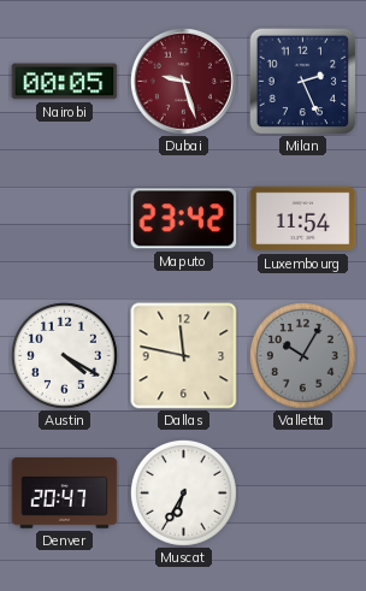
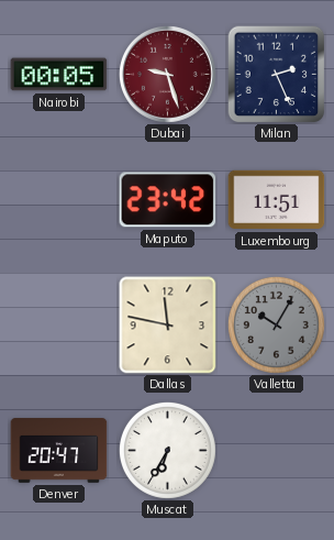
Luxembourg: 11:54 -> 11:51
Austin: 4:20 -> none
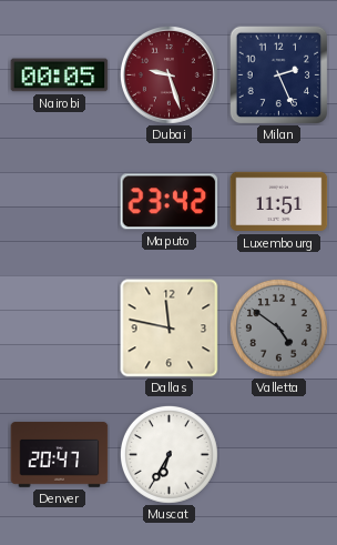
Valletta: 10:05 -> 4:51
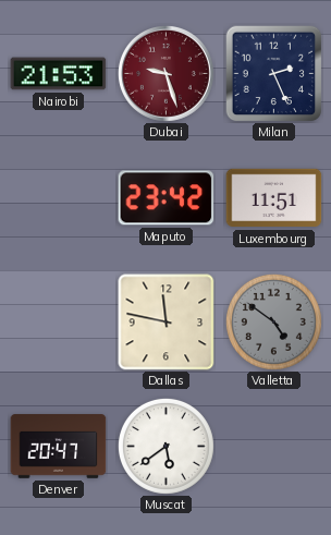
Nairobi: 00:05 -> 21:53
Muscat: 6:35 -> 5:39
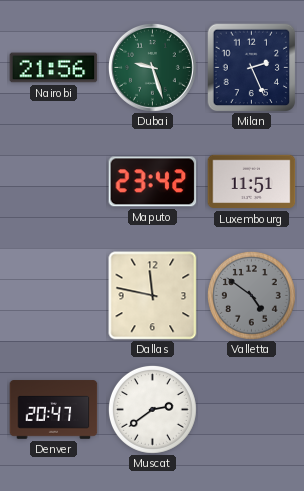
Nairobi: 21:53 -> 21:56
Dubai dial: burgundy -> green
Muscat: 5:39 -> 2:39
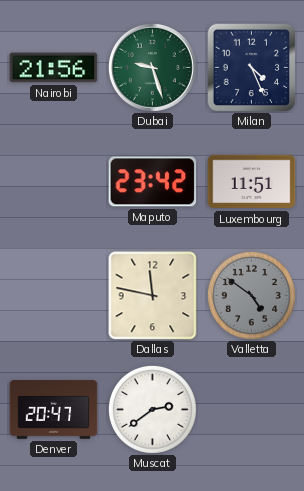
Milan: 2:26 -> 4:26
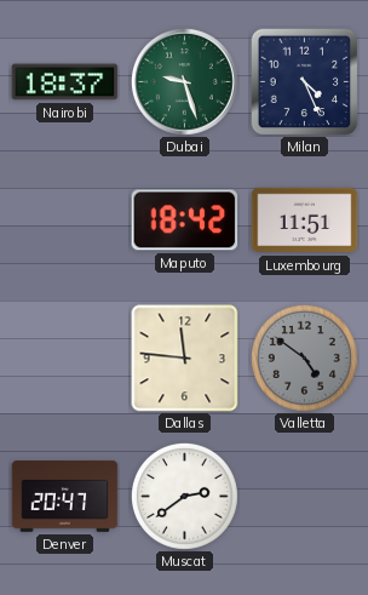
Nairobi: 21:56 -> 18:37
Maputo: 23:42 -> 18:42
Dallas: 11:47 -> 11:46
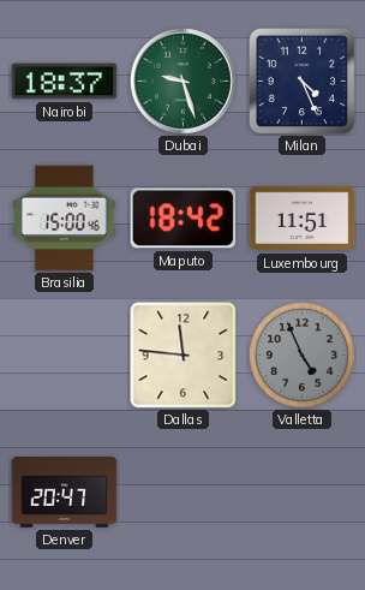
Brasilia: none -> 15:00
Valletta: 4:51 -> 4:56
Muscat: 2:39 -> none
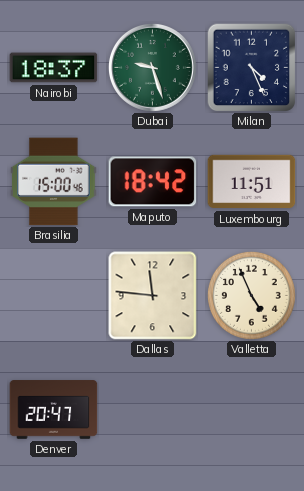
Valletta dial: grey -> cream
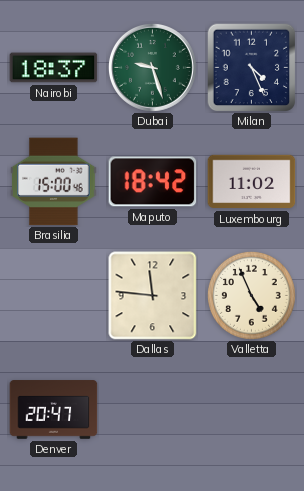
Luxembourg: 11:51 -> 11:02
